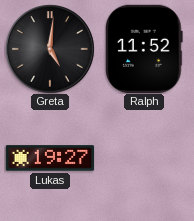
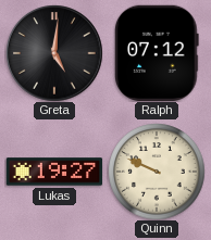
Ralph: 11:52 -> 07:12
Quinn: none -> 9:49
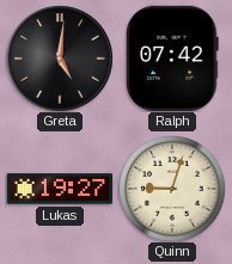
Ralph: 07:12 -> 07:42
Quinn: 9:49 -> 9:03
